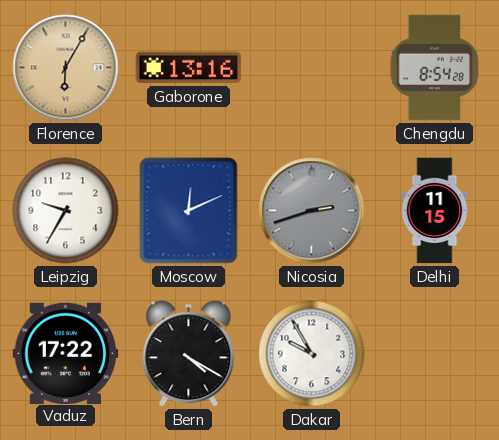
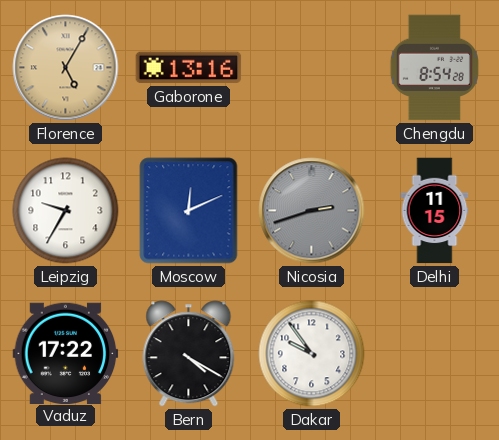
Florence: 6:05 -> 5:05
Dakar: 9:55 -> 9:54
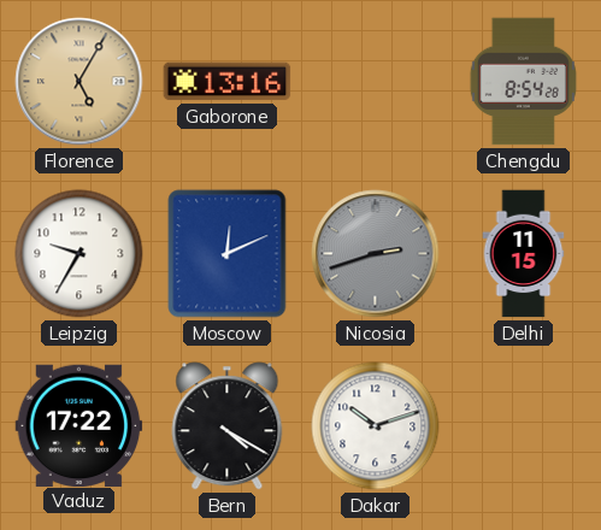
Dakar: 9:54 -> 10:12
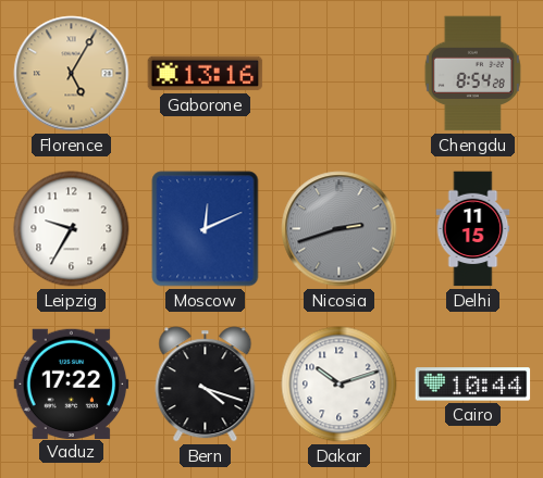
Bern: 4:20 -> 4:18
Cairo: none -> 10:44
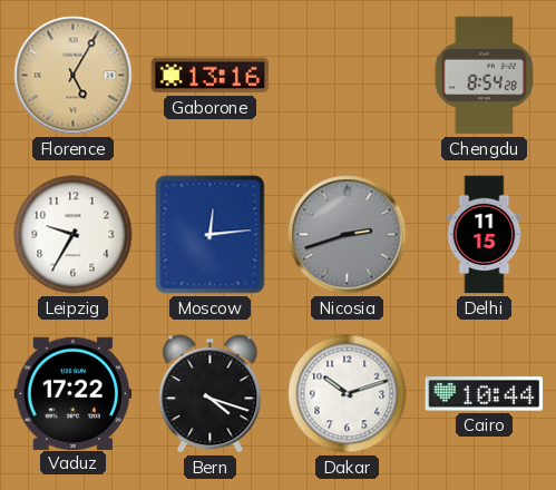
Moscow: 12:11 -> 12:14
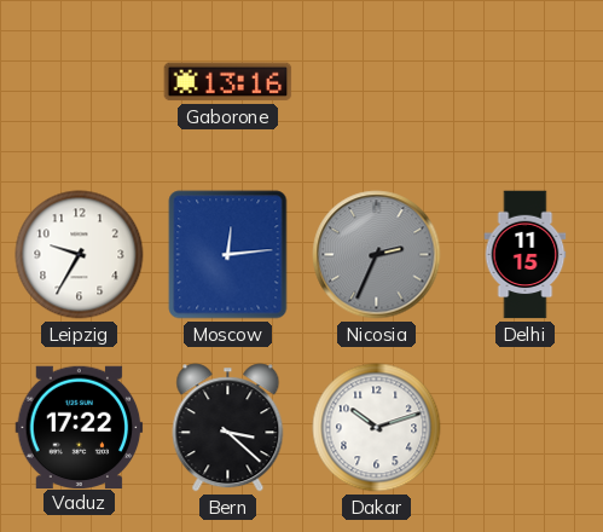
Florence: 5:05 -> none
Chengdu: 8:54 -> none
Nicosia: 2:42 -> 2:34
Bern: 4:18 -> 3:22
Cairo: 10:44 -> none
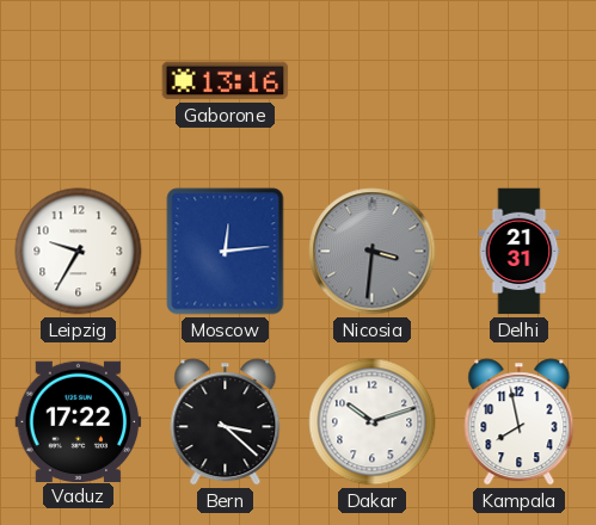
Nicosia: 2:34 -> 3:31
Delhi: 11:15 -> 21:31
Kampala: none -> 7:58
